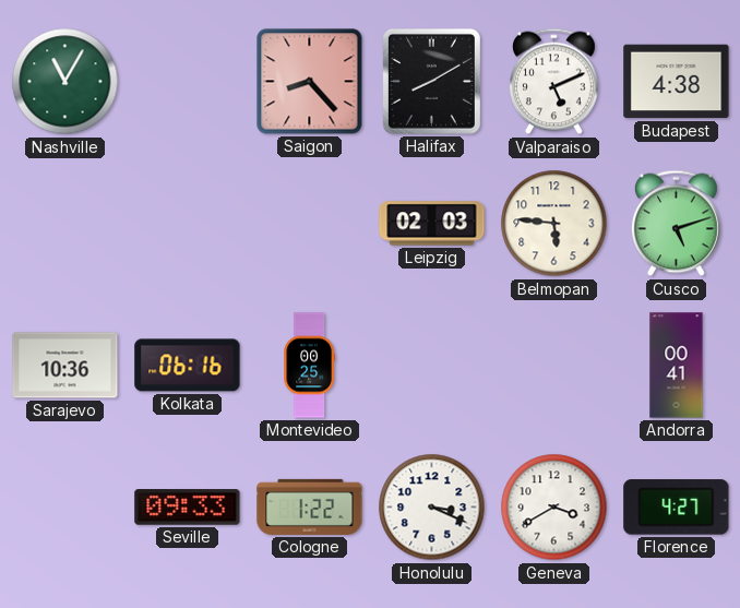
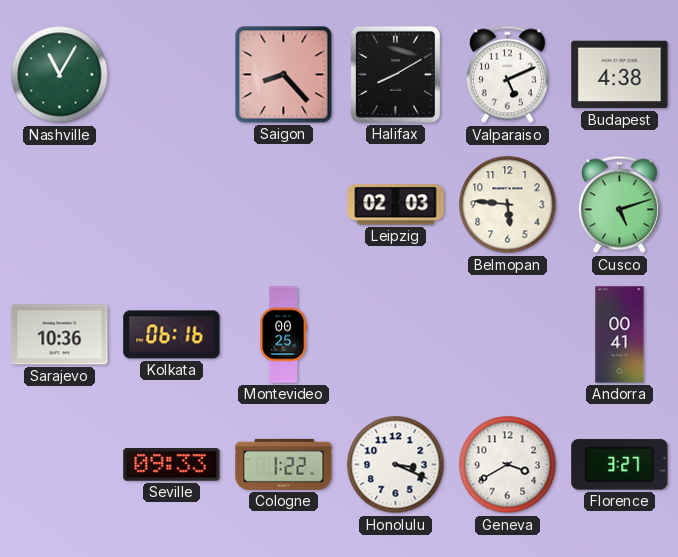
Florence: 4:27 -> 3:27
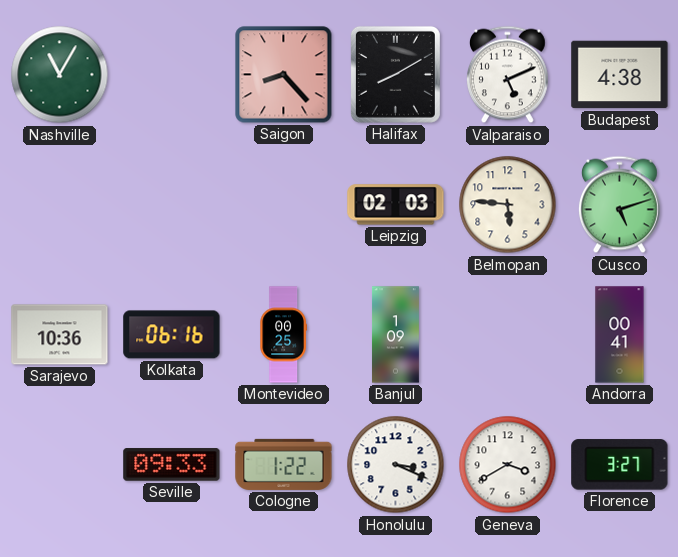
Banjul: none -> 1:09
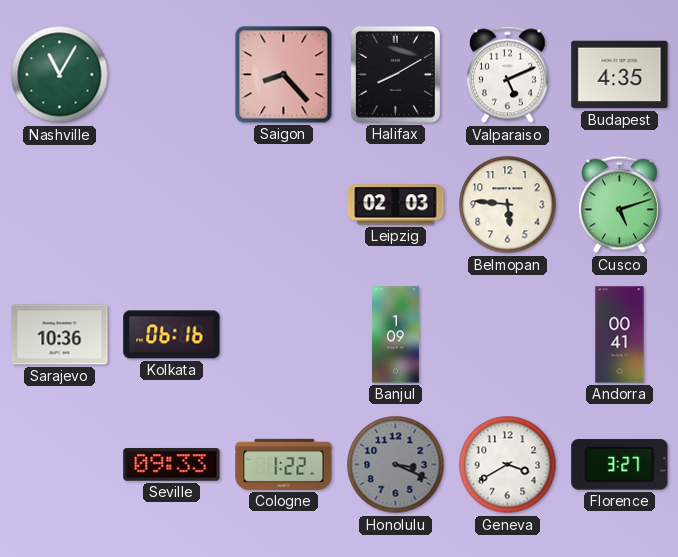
Budapest: 4:38 -> 4:35
Montevideo: 00:25 -> none
Honolulu dial: white -> grey
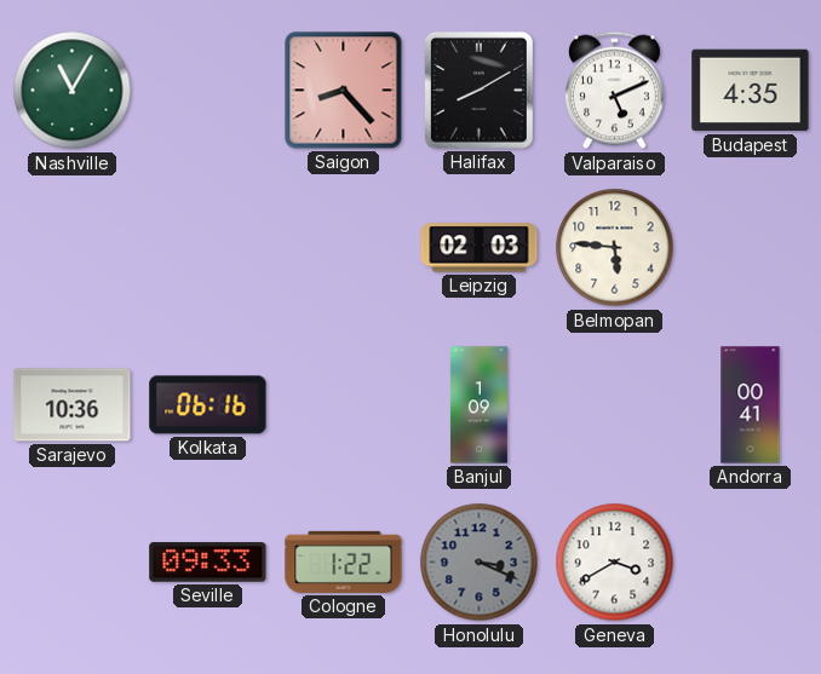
Cusco: 5:12 -> none
Florence: 3:27 -> none
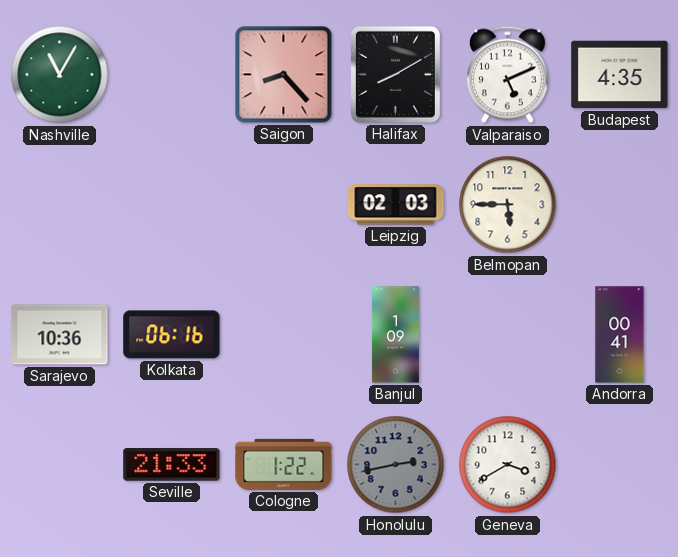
Belmopan: 5:46 -> 5:45
Seville: 09:33 -> 21:33
Honolulu: 3:19 -> 2:43
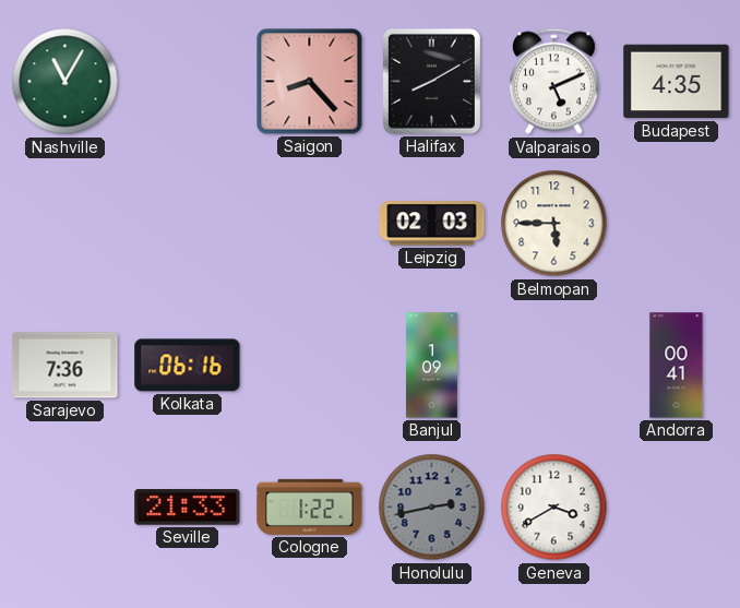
Sarajevo: 10:36 -> 7:36
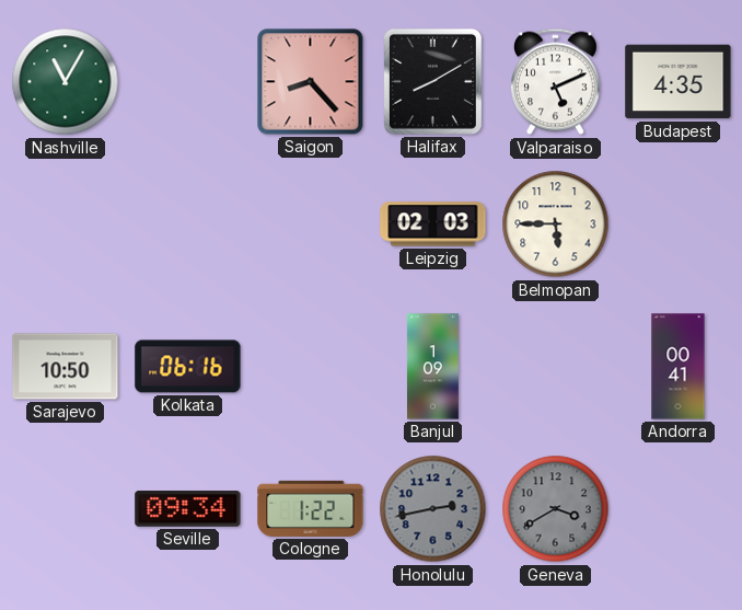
Sarajevo: 7:36 -> 10:50
Seville: 21:33 -> 09:34
Geneva dial: white -> grey
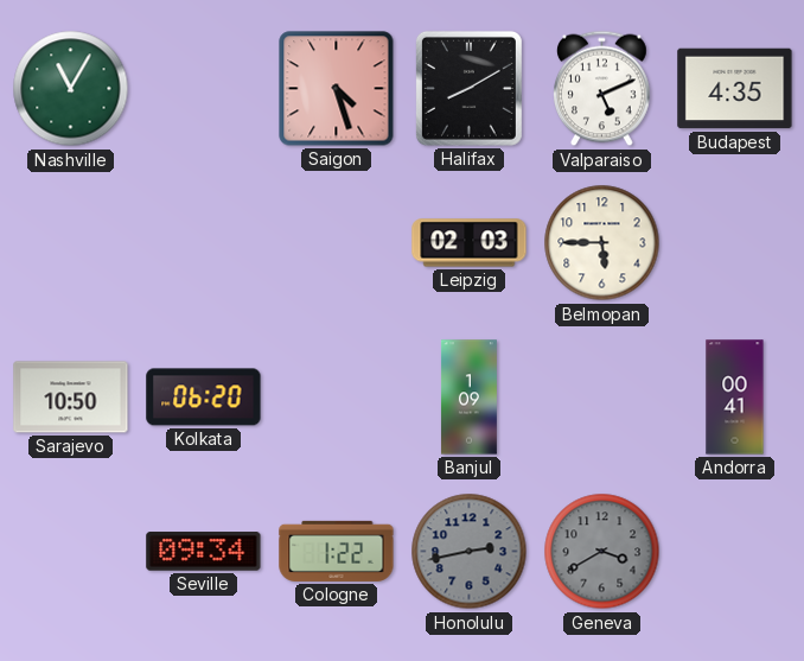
Saigon: 8:23 -> 4:27
Kolkata: 06:16 -> 06:20
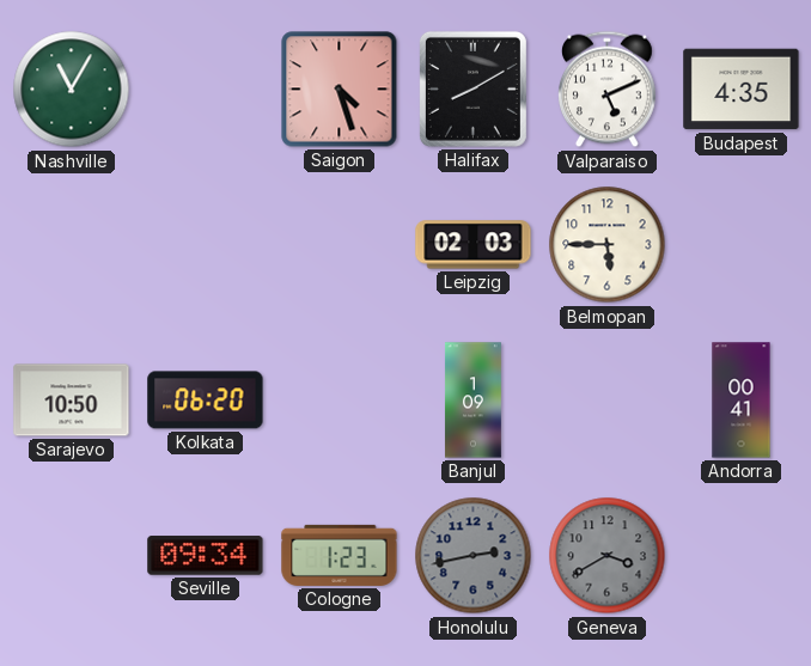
Cologne: 1:22 -> 1:23
